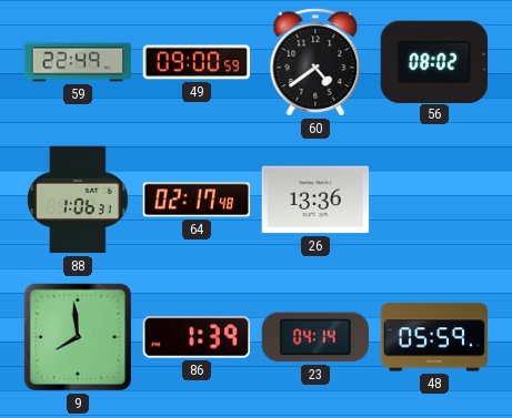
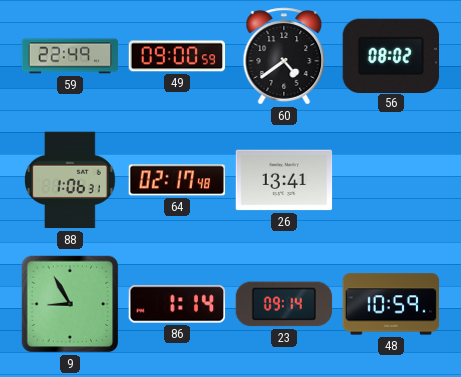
26: 13:36 -> 13:41
9: 7:59 -> 8:55
86: 1:39 -> 1:14
23: 04:14 -> 09:14
48: 05:59 -> 10:59
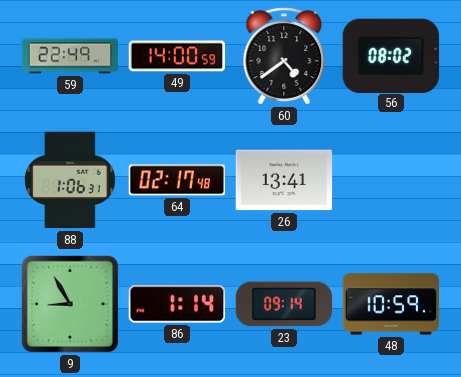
49: 09:00 -> 14:00
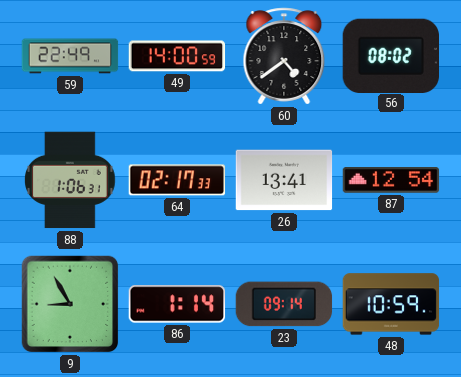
64: 02:17:48 -> 02:17:33
87: none -> 12:54
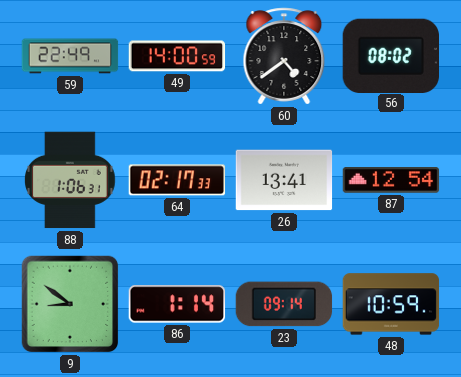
9: 8:55 -> 8:51
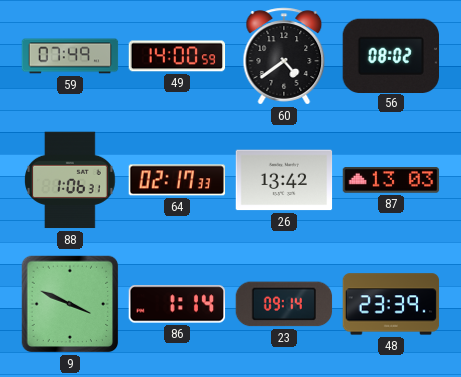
59: 22:49 -> 07:49
26: 13:41 -> 13:42
87: 12:54 -> 13:03
9: 8:51 -> 3:49
48: 10:59 -> 23:39
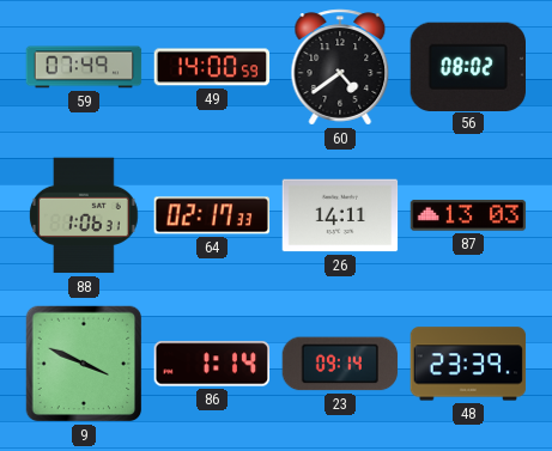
26: 13:42 -> 14:11
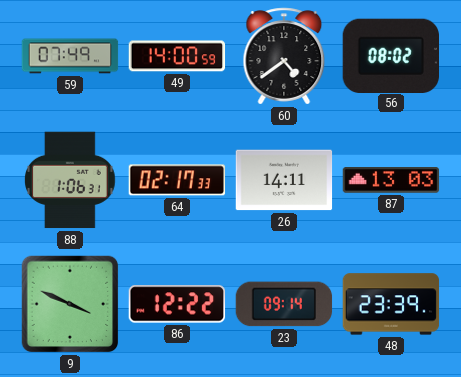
86: 1:14 -> 12:22
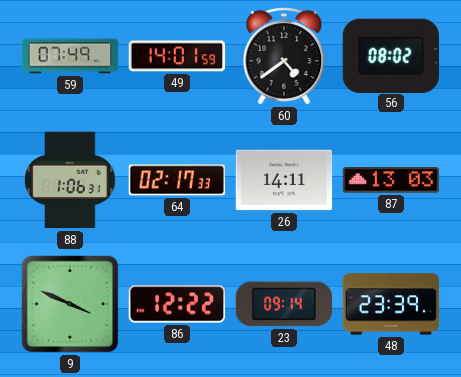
49: 14:00 -> 14:01
